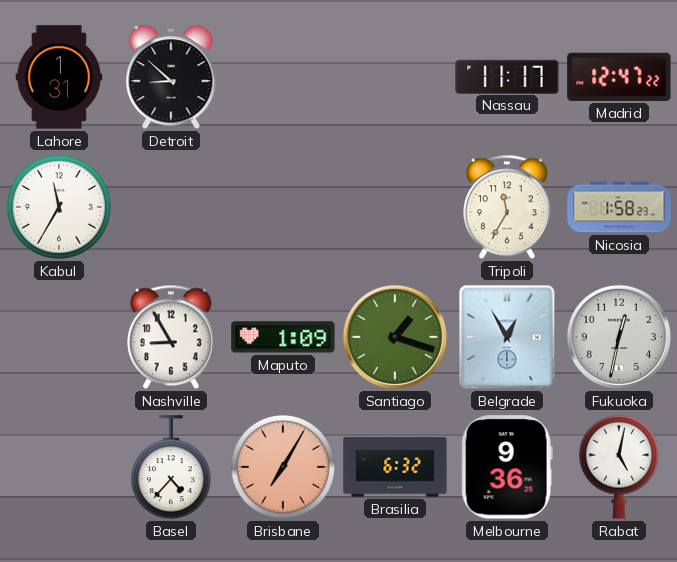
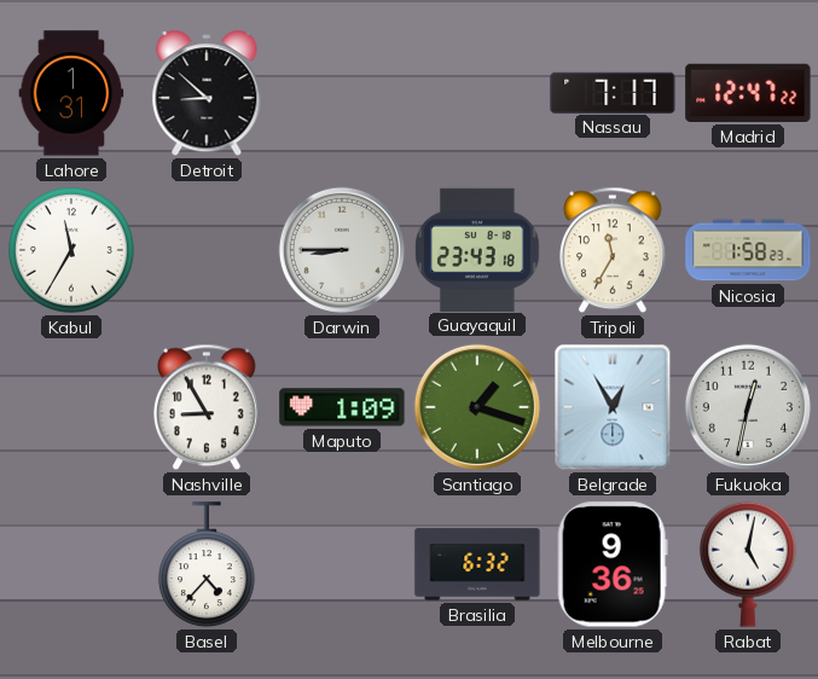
Nassau: 11:17 -> 7:17
Darwin: none -> 8:45
Guayaquil: none -> 23:43
Brisbane: 7:05 -> none
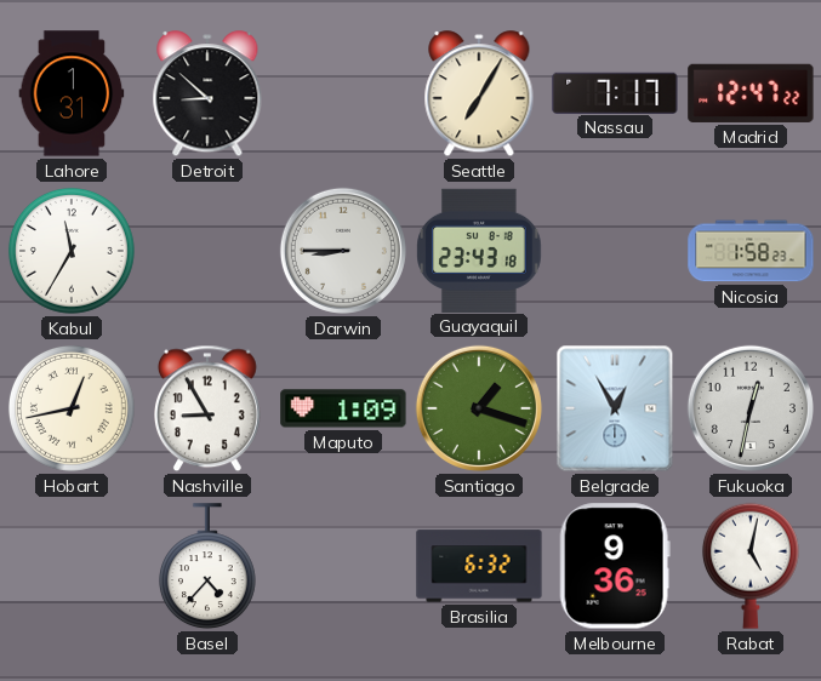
Seattle: none -> 7:05
Tripoli: 11:35 -> none
Hobart: none -> 12:43
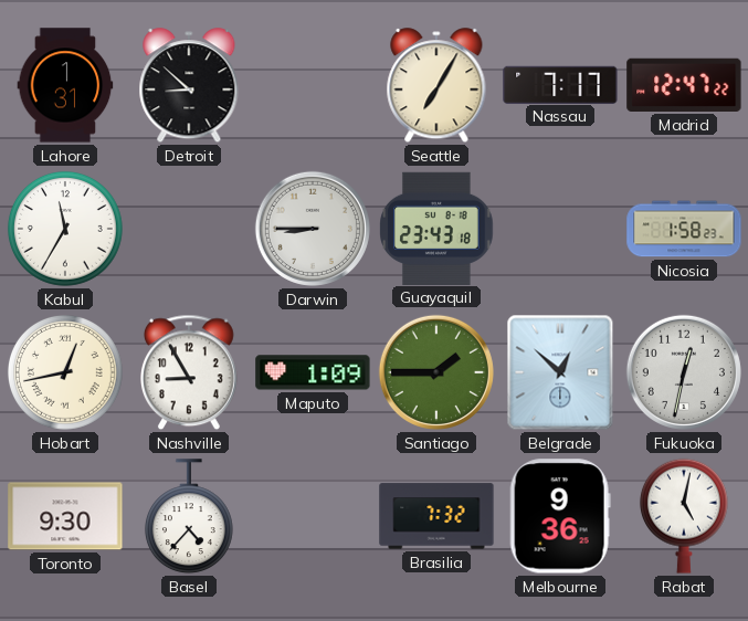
Santiago: 1:18 -> 1:45
Belgrade: 12:55 -> 12:52
Toronto: none -> 9:30
Brasilia: 6:32 -> 7:32
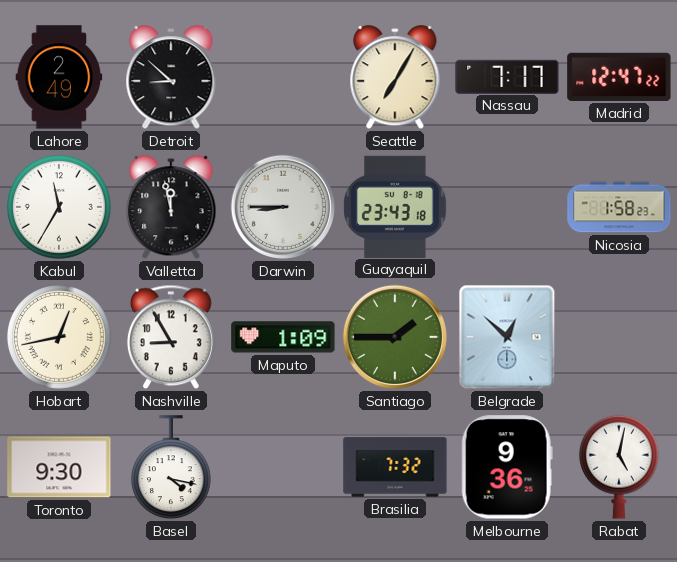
Lahore: 1:31 -> 2:49
Valletta: none -> 11:58
Fukuoka: 12:32 -> none
Basel: 4:37 -> 4:17
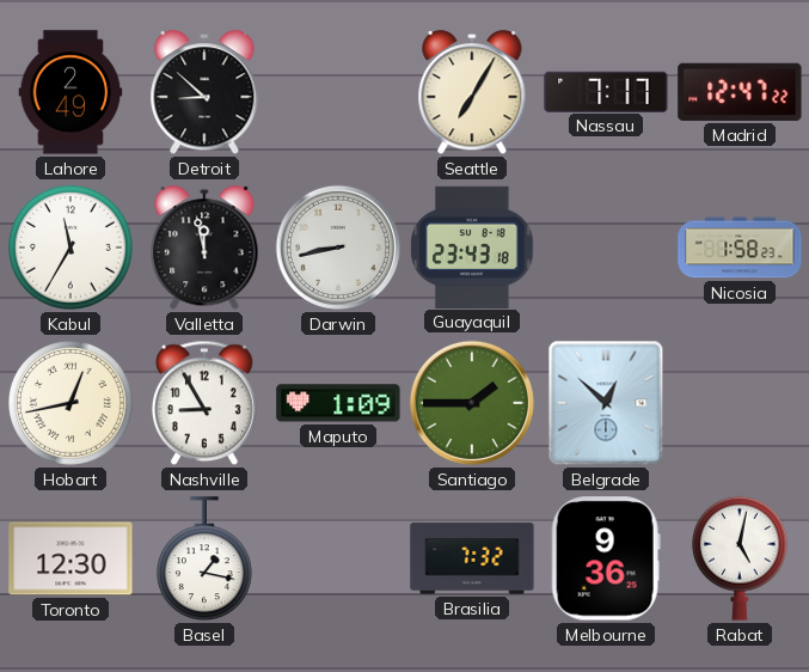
Darwin: 8:45 -> 8:43
Toronto: 9:30 -> 12:30
Basel: 4:17 -> 1:17
